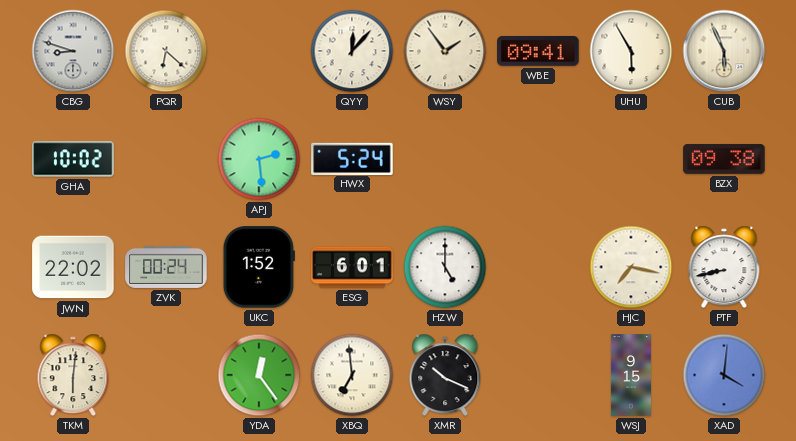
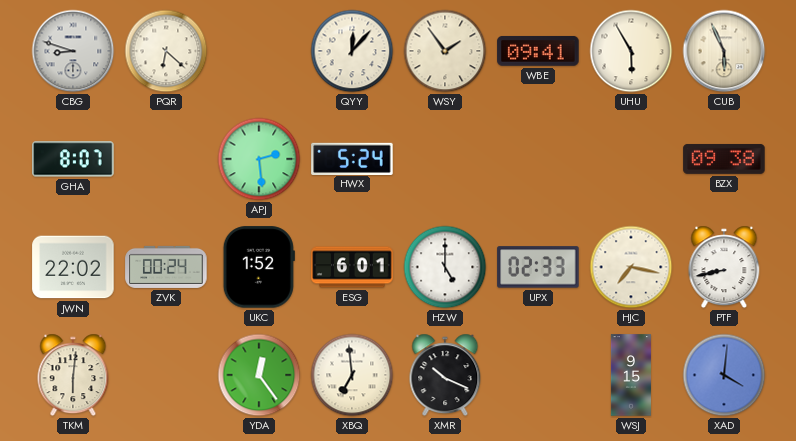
GHA: 10:02 -> 8:07
UPX: none -> 02:33
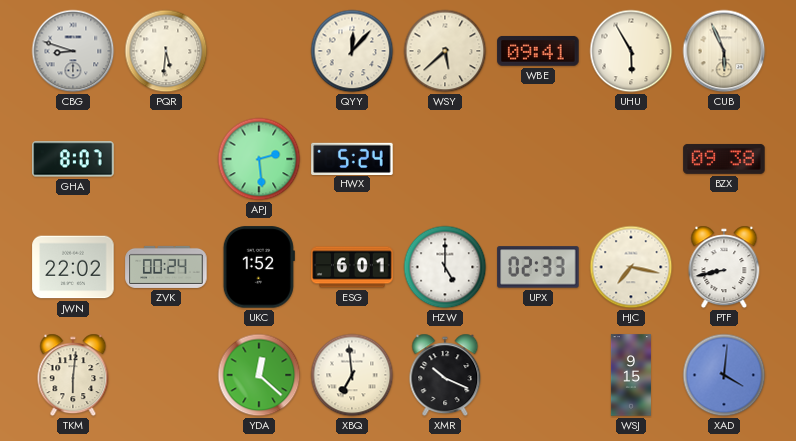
PQR: 6:22 -> 5:31
WSY: 1:54 -> 5:38
YDA: 12:24 -> 12:22
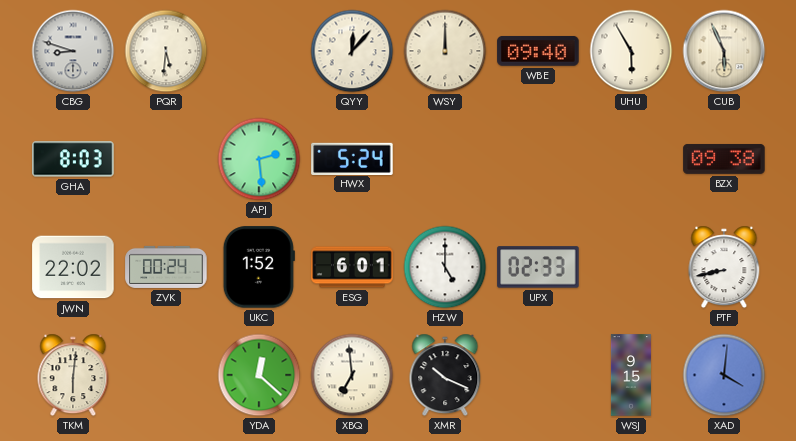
WSY: 5:38 -> 12:00
WBE: 09:41 -> 09:40
GHA: 8:07 -> 8:03
HJC: 7:17 -> none
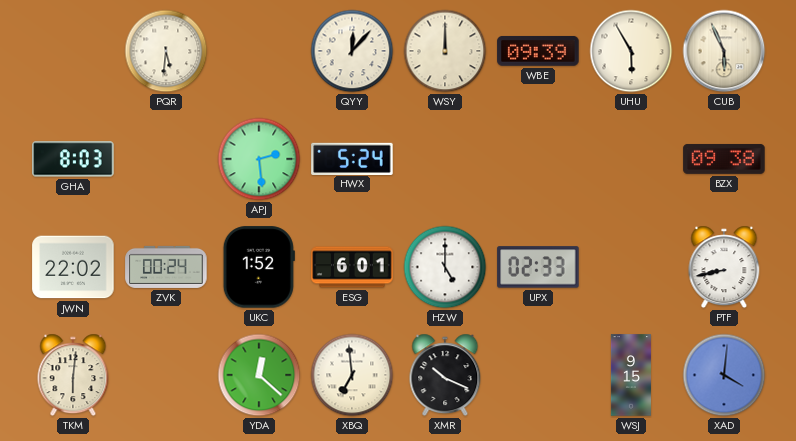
CBG: 8:48 -> none
WBE: 09:40 -> 09:39
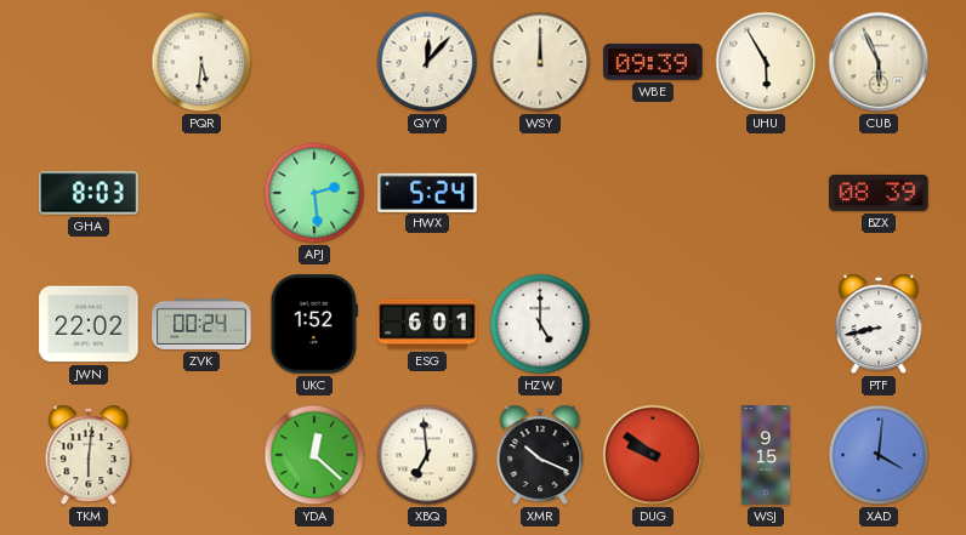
BZX: 09:38 -> 08:39
UPX: 02:33 -> none
DUG: none -> 9:51
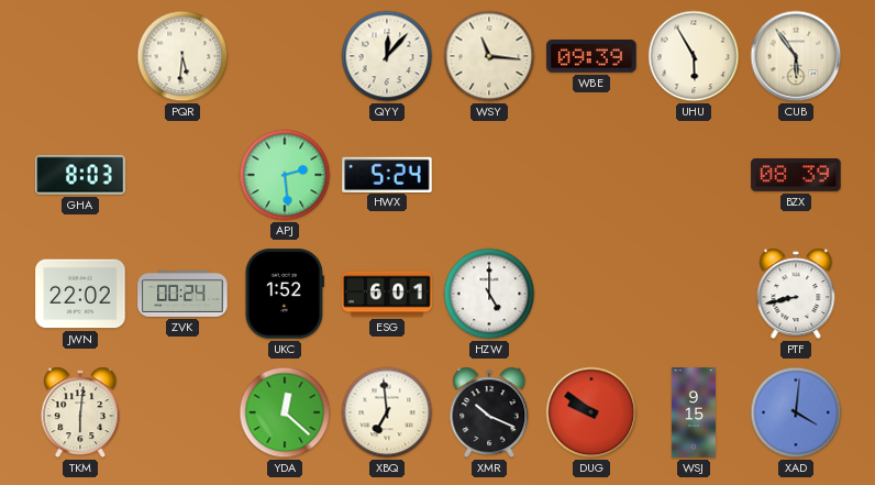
WSY: 12:00 -> 11:16
CUB: 5:56 -> 5:54
